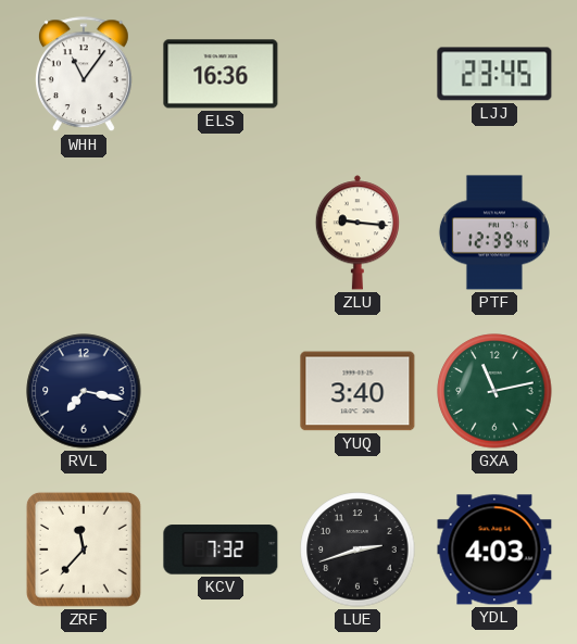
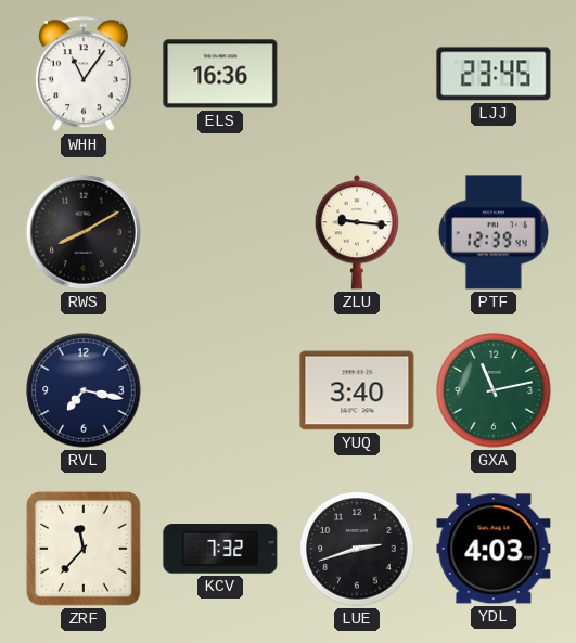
RWS: none -> 8:10
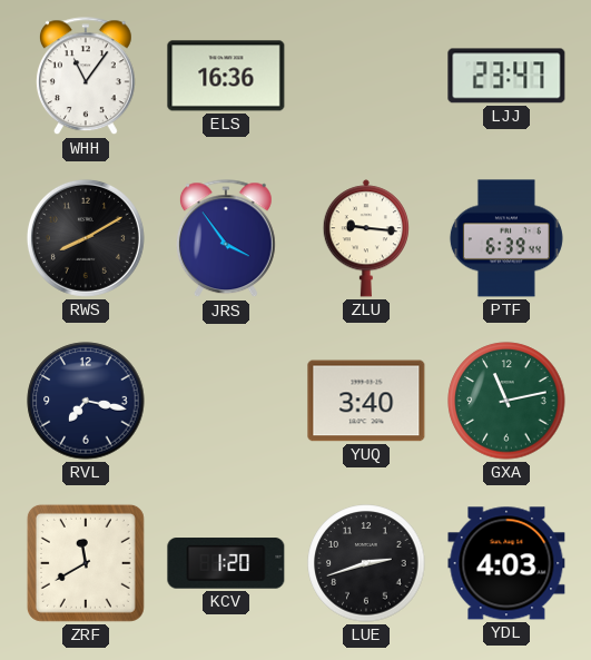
LJJ: 23:45 -> 23:47
JRS: none -> 3:54
PTF: 12:39 -> 6:39
ZRF: 11:37 -> 11:40
KCV: 7:32 -> 1:20
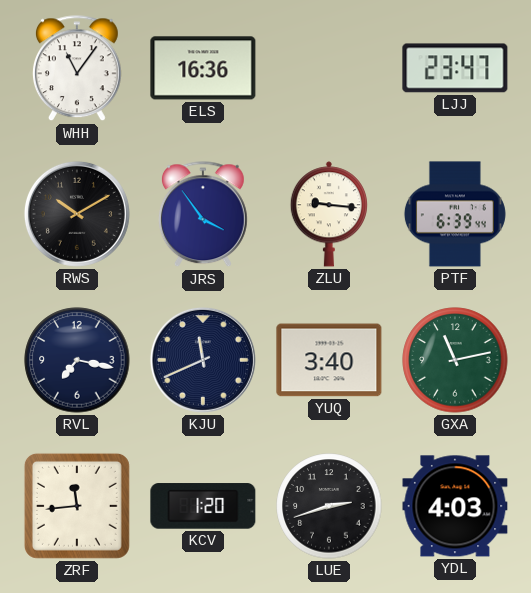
RWS: 8:10 -> 10:10
KJU: none -> 11:41
ZRF: 11:40 -> 11:44
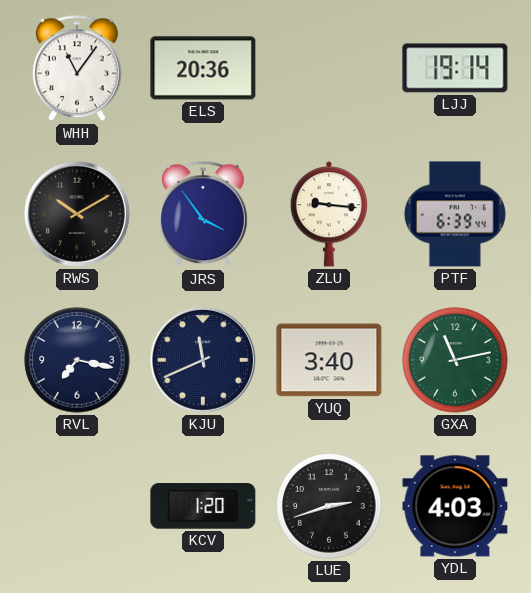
ELS: 16:36 -> 20:36
LJJ: 23:47 -> 19:14
ZRF: 11:44 -> none
